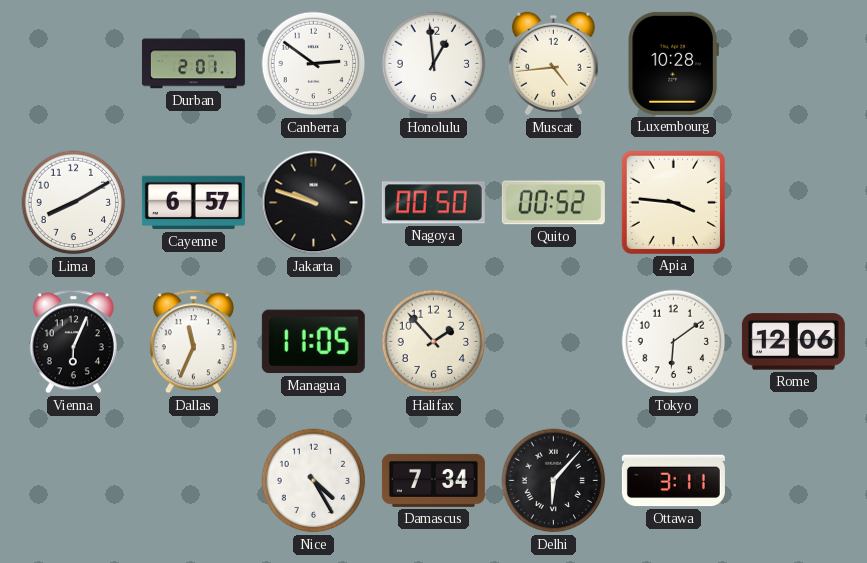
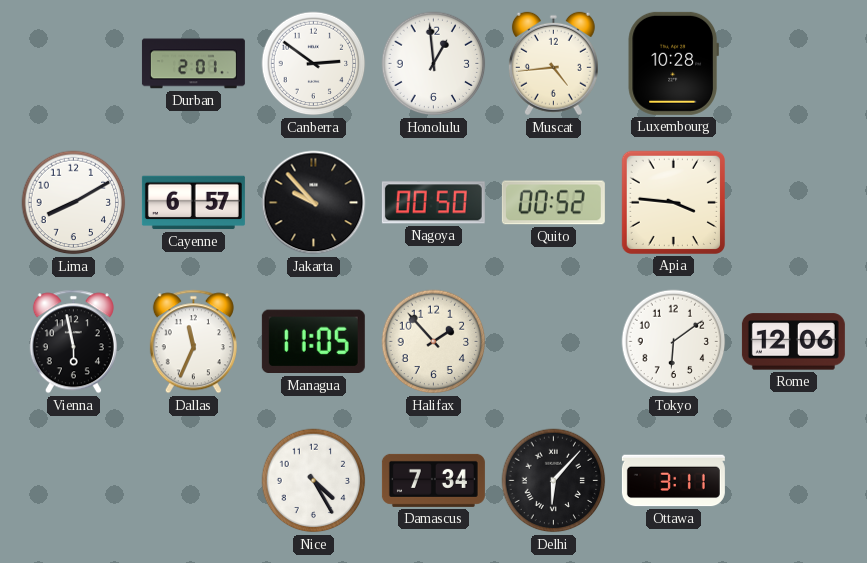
Jakarta: 9:48 -> 9:53
Vienna: 6:04 -> 5:58
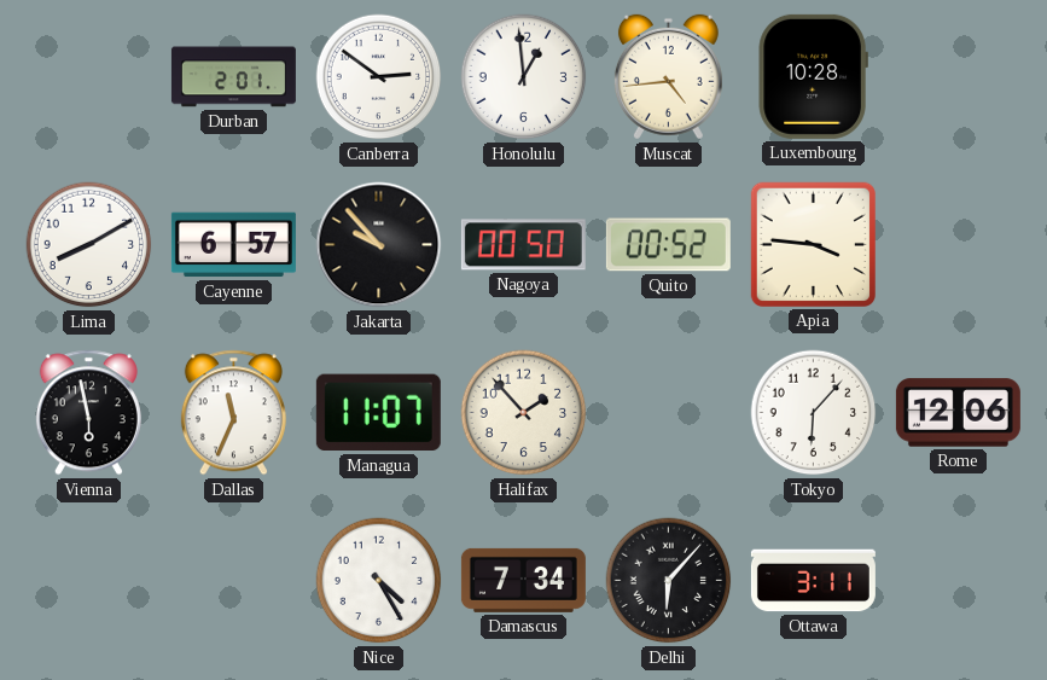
Managua: 11:05 -> 11:07
Tokyo: 6:09 -> 6:07
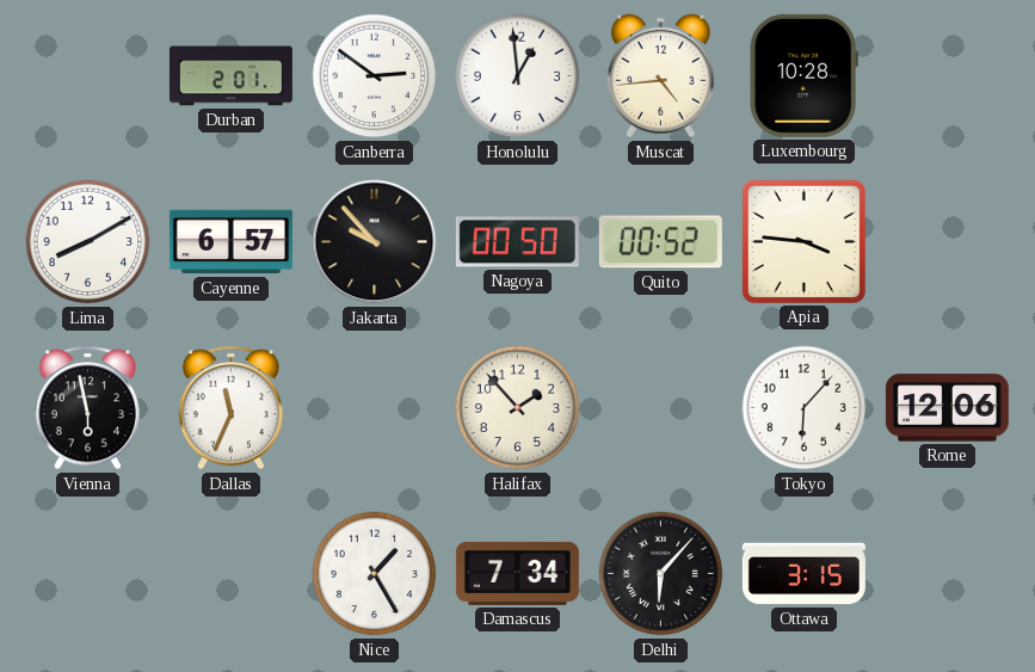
Managua: 11:07 -> none
Nice: 4:25 -> 1:25
Ottawa: 3:11 -> 3:15
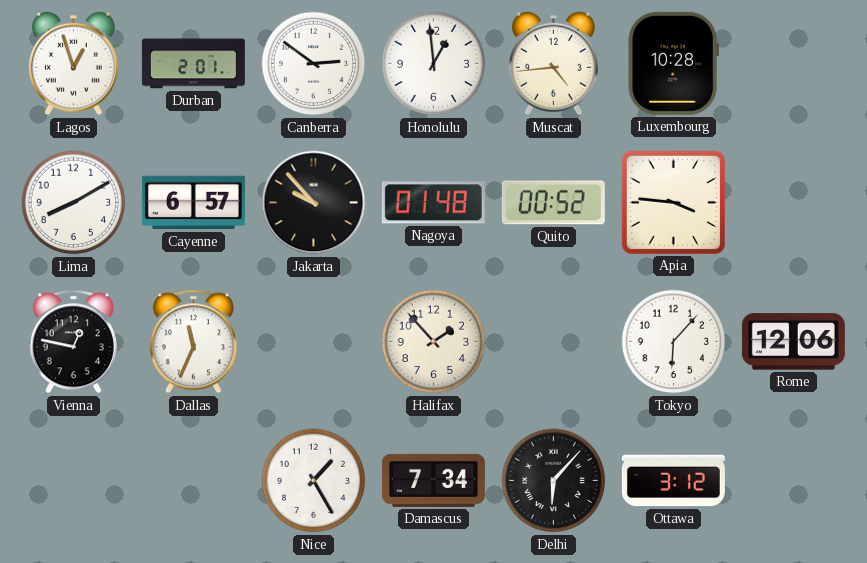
Lagos: none -> 12:57
Nagoya: 00:50 -> 01:48
Vienna: 5:58 -> 12:47
Ottawa: 3:15 -> 3:12
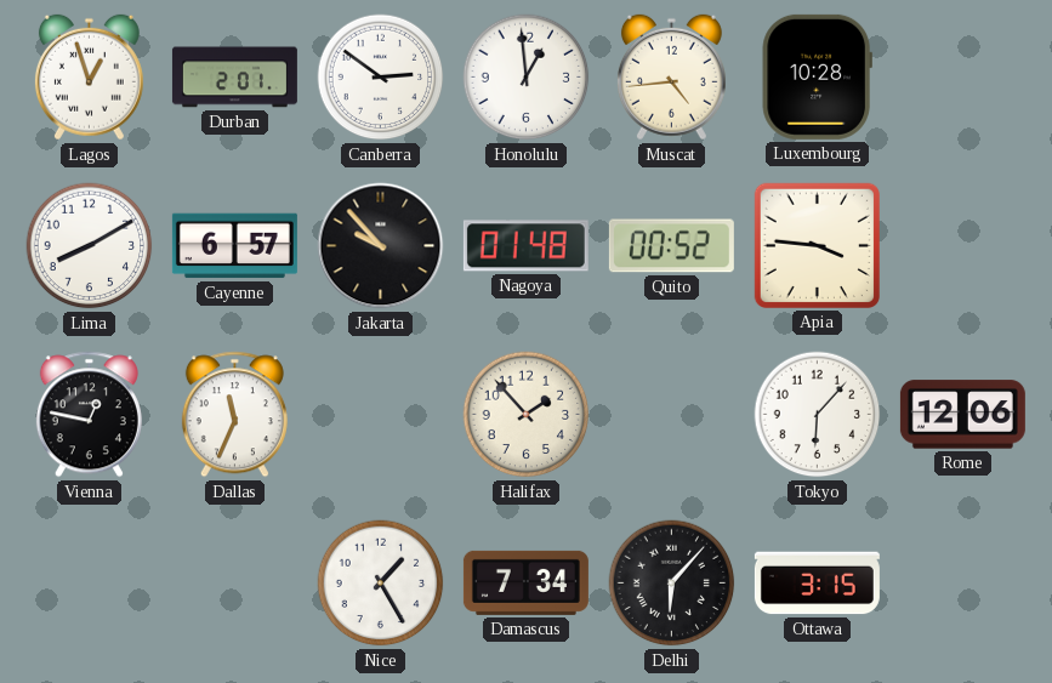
Ottawa: 3:12 -> 3:15
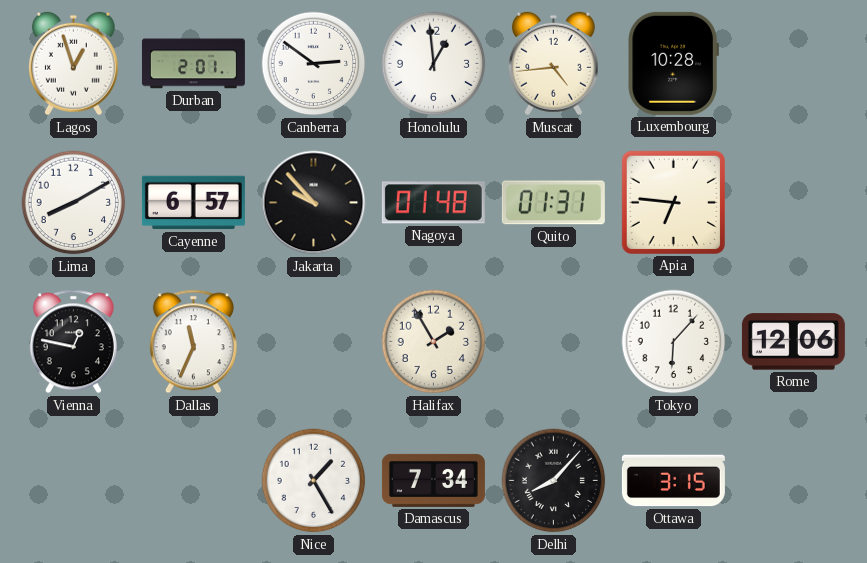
Quito: 00:52 -> 01:31
Apia: 3:46 -> 6:46
Halifax: 1:53 -> 1:55
Delhi: 6:07 -> 8:07
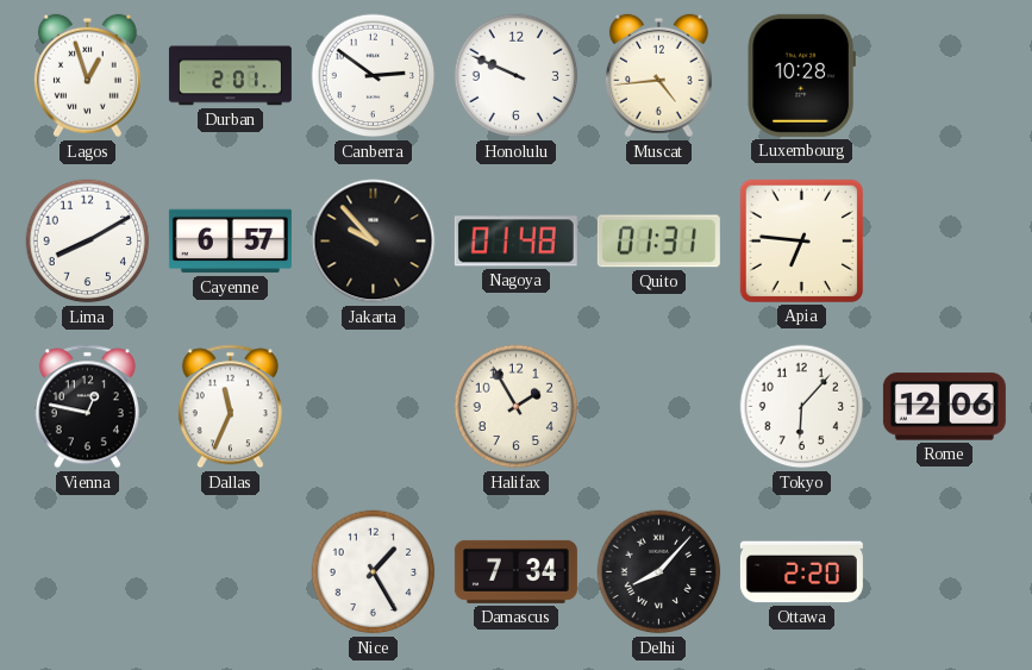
Honolulu: 12:59 -> 9:49
Ottawa: 3:15 -> 2:20
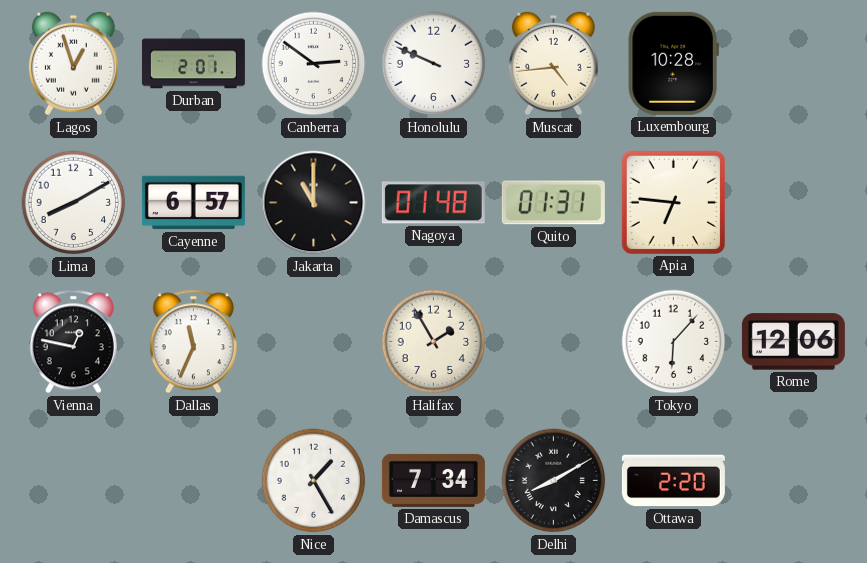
Jakarta: 9:53 -> 11:00
Delhi: 8:07 -> 8:10
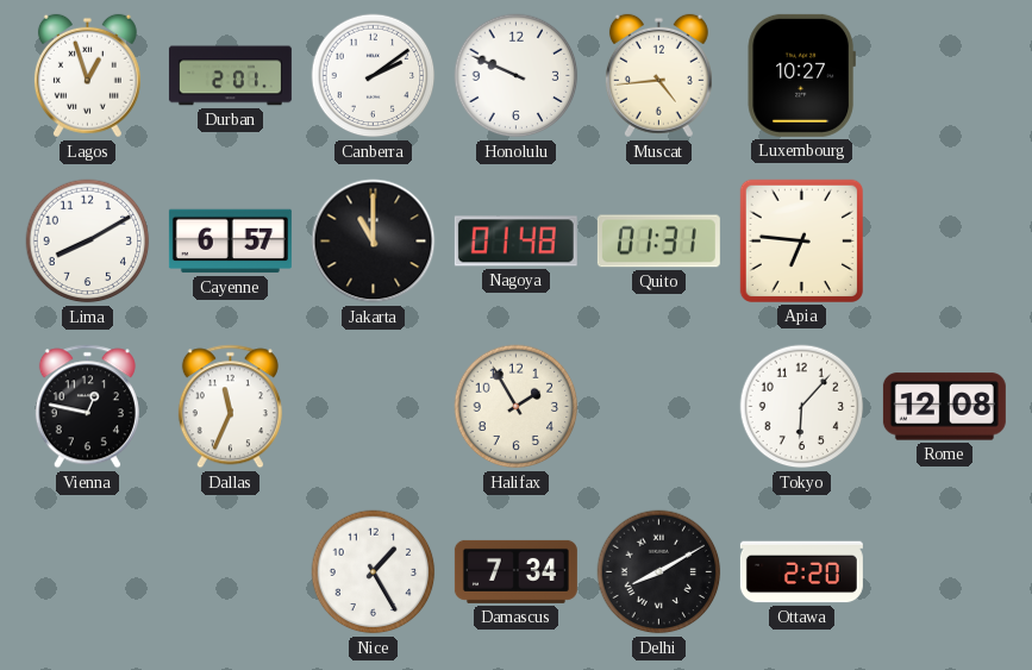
Canberra: 2:51 -> 2:09
Luxembourg: 10:28 -> 10:27
Rome: 12:06 -> 12:08
